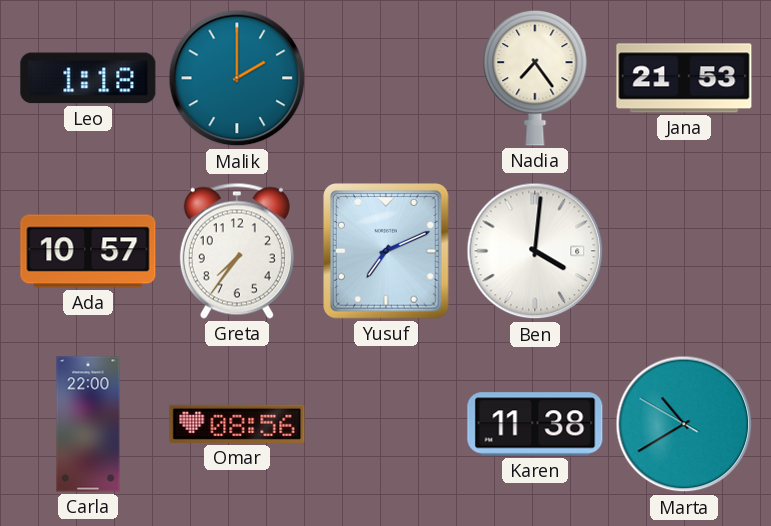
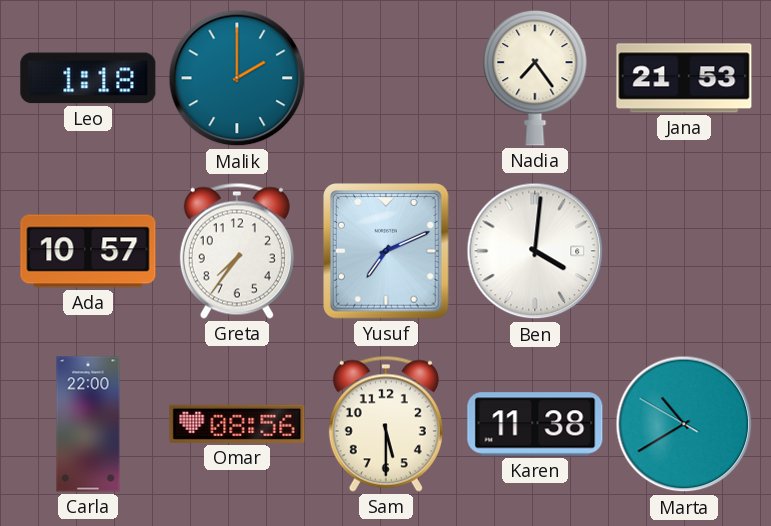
Sam: none -> 5:30
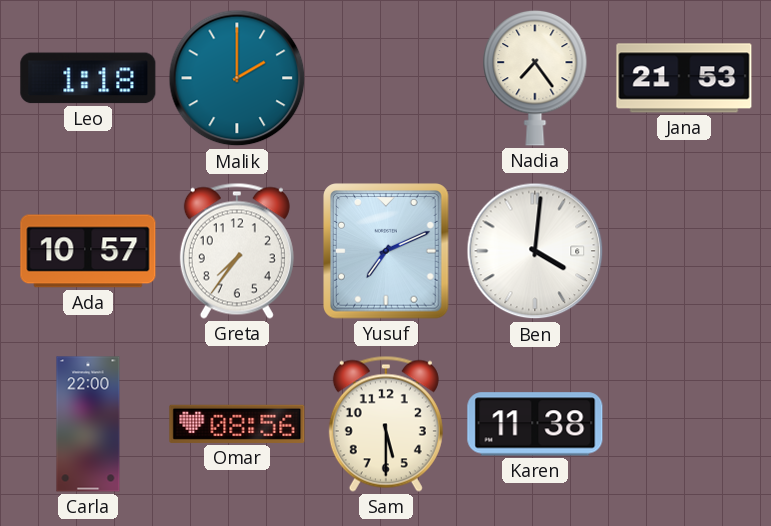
Marta: 10:39 -> none
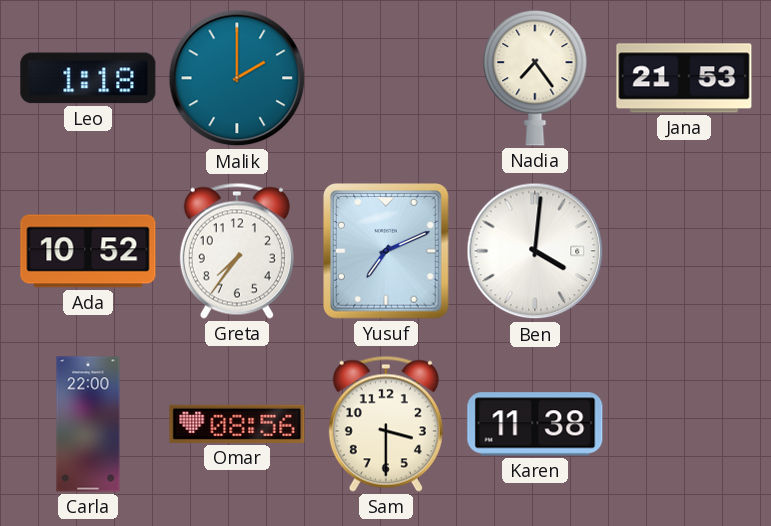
Ada: 10:57 -> 10:52
Sam: 5:30 -> 3:30
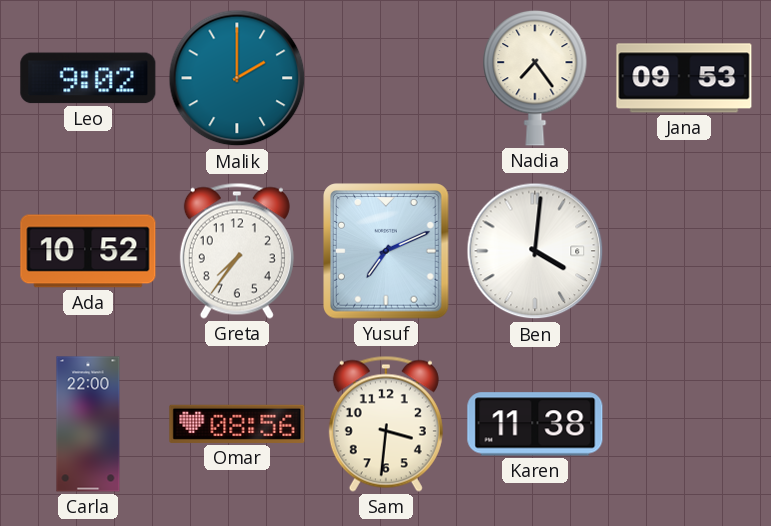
Leo: 1:18 -> 9:02
Jana: 21:53 -> 09:53
Sam: 3:30 -> 3:31
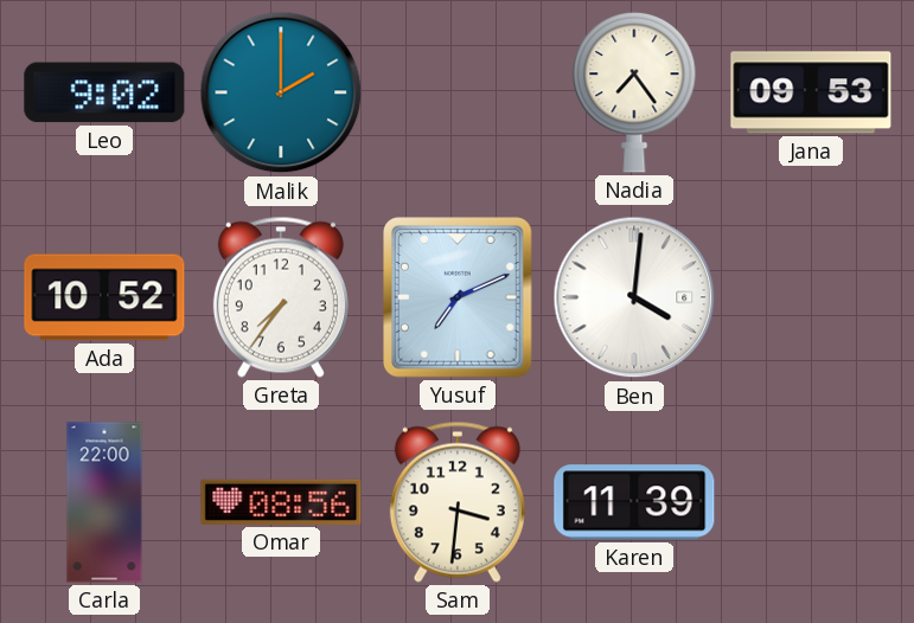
Karen: 11:38 -> 11:39
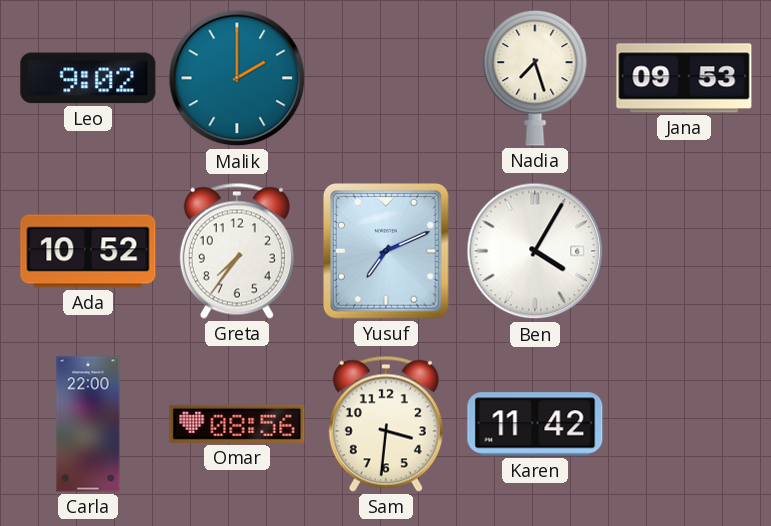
Nadia: 7:24 -> 7:27
Ben: 4:01 -> 4:05
Karen: 11:39 -> 11:42
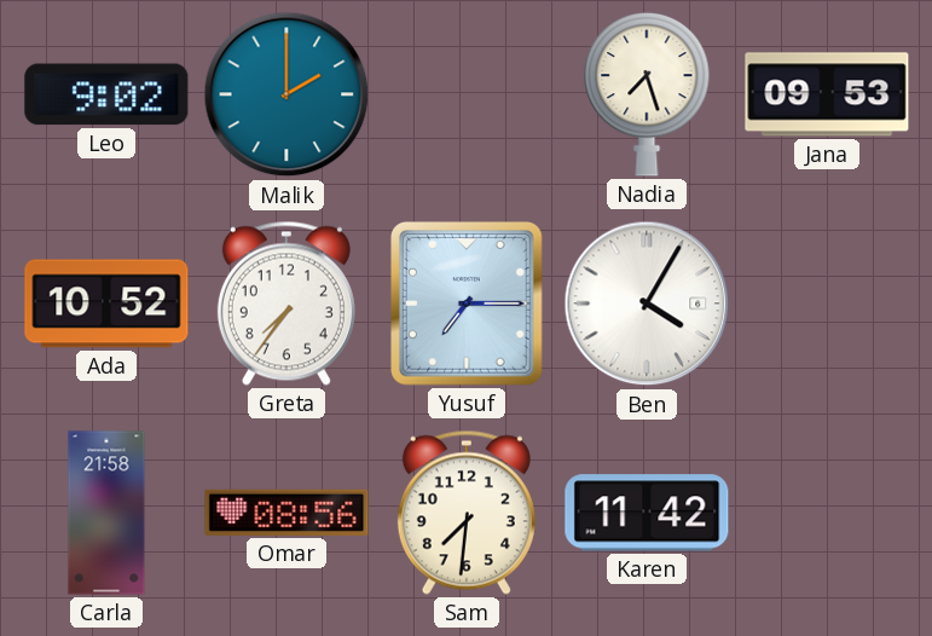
Yusuf: 7:11 -> 7:15
Carla: 22:00 -> 21:58
Sam: 3:31 -> 7:31
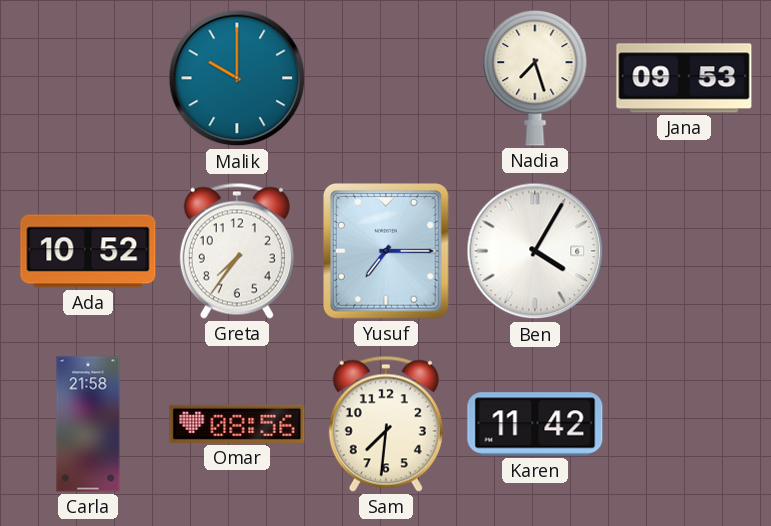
Leo: 9:02 -> none
Malik: 2:00 -> 10:00
